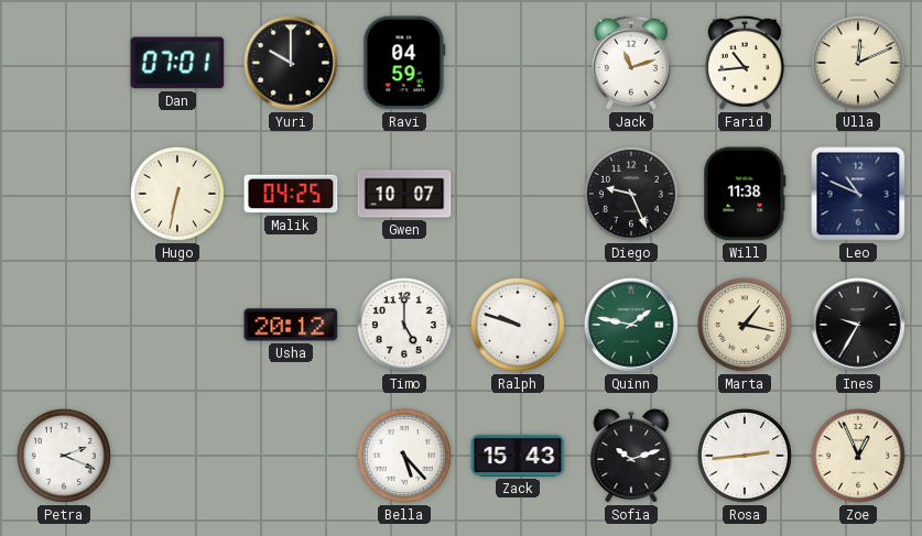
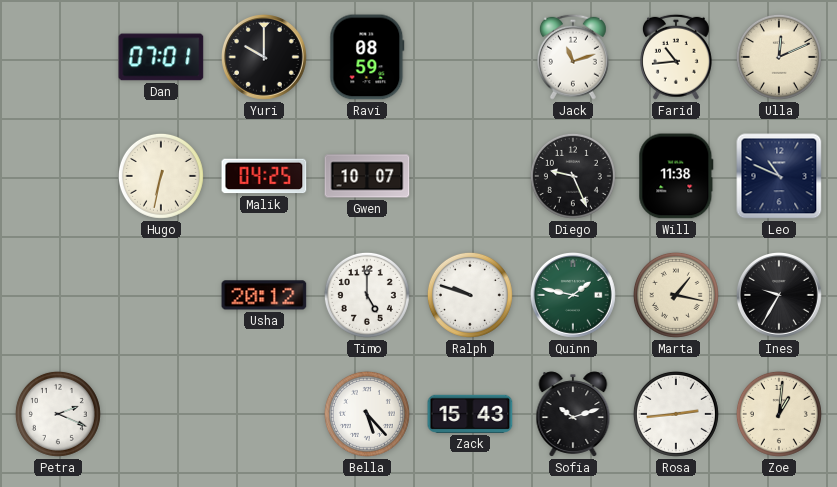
Ravi: 04:59 -> 08:59
Zoe: 12:56 -> 1:01
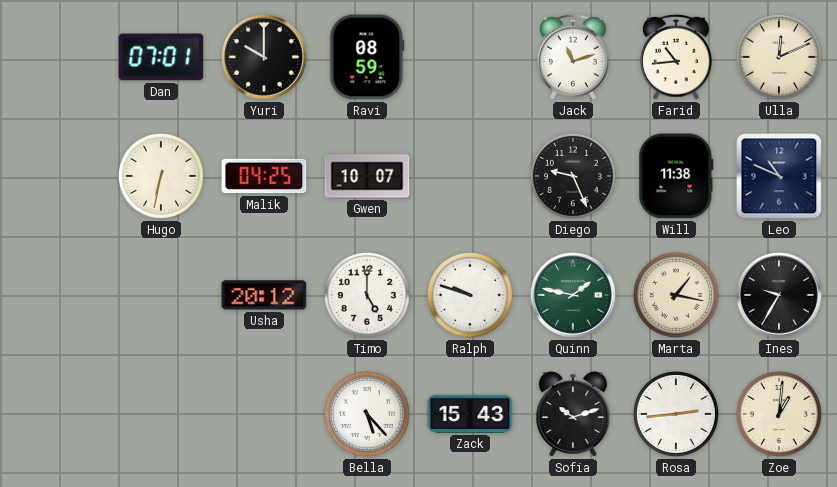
Petra: 2:19 -> none
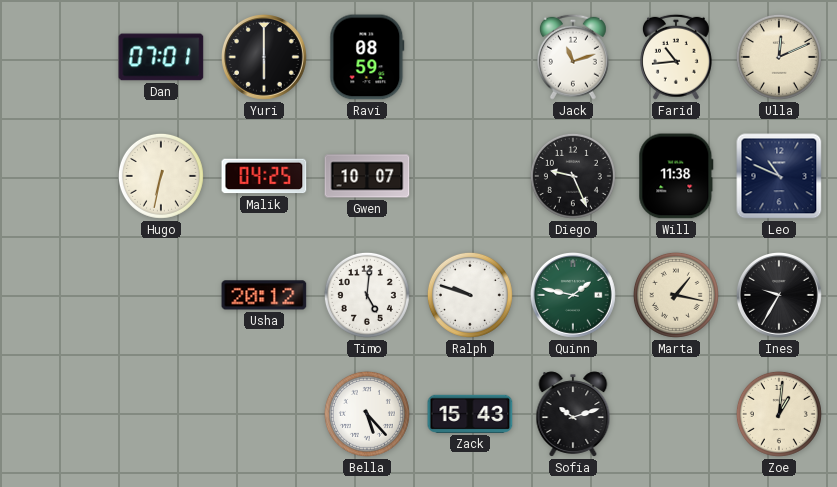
Yuri: 10:00 -> 6:00
Timo: 5:00 -> 5:01
Rosa: 2:44 -> none
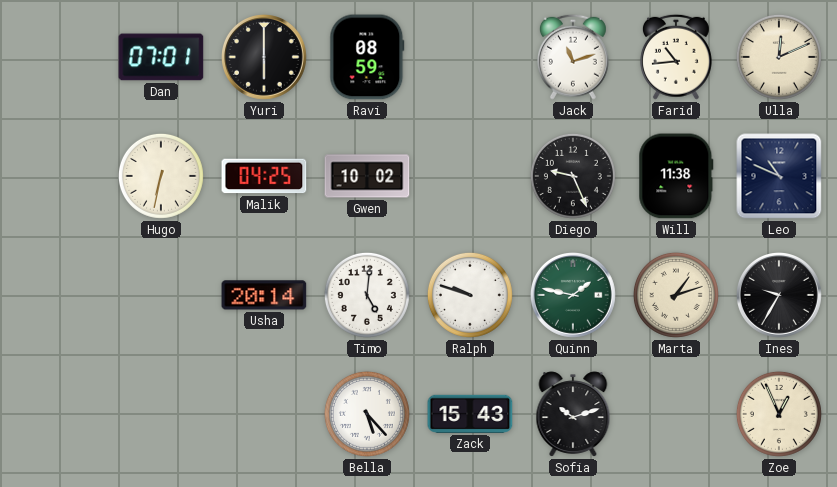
Gwen: 10:07 -> 10:02
Usha: 20:12 -> 20:14
Marta: 1:17 -> 1:12
Zoe: 1:01 -> 12:56
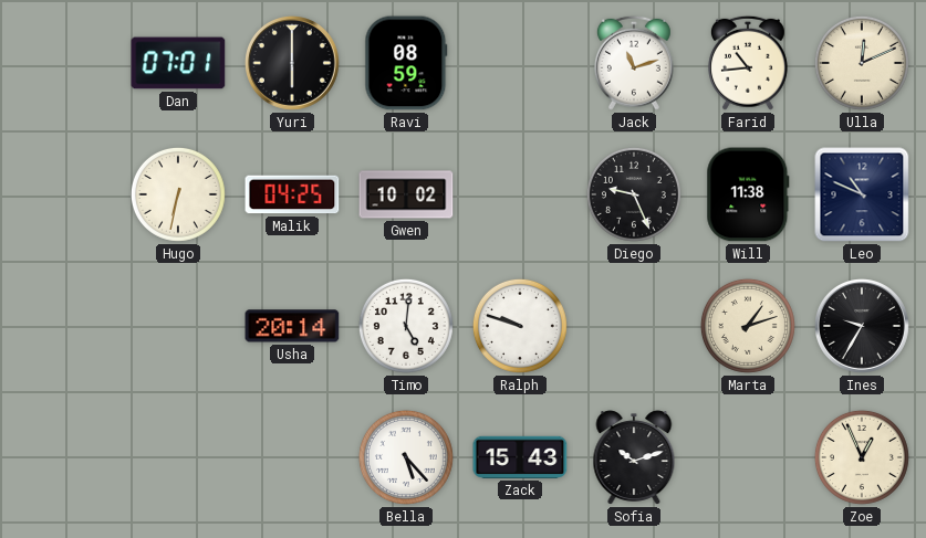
Quinn: 1:47 -> none
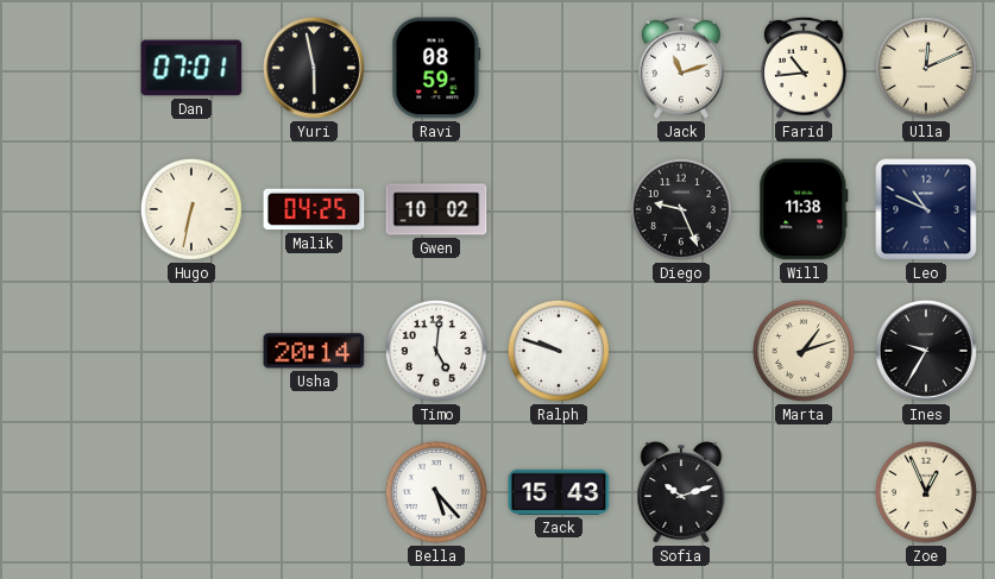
Yuri: 6:00 -> 5:58
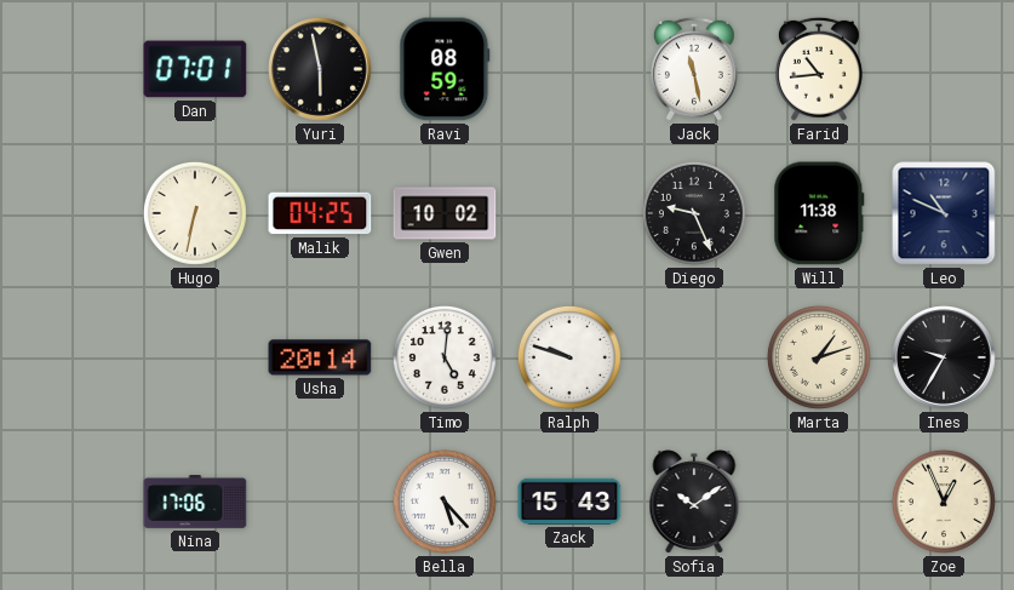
Jack: 11:12 -> 11:28
Ulla: 12:11 -> none
Nina: none -> 17:06
Sofia: 10:12 -> 10:09
